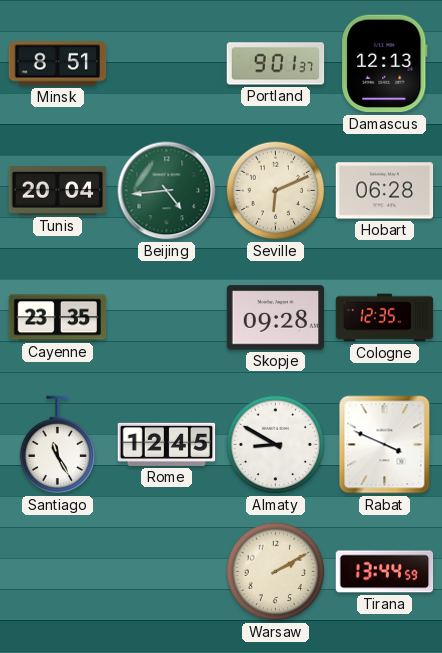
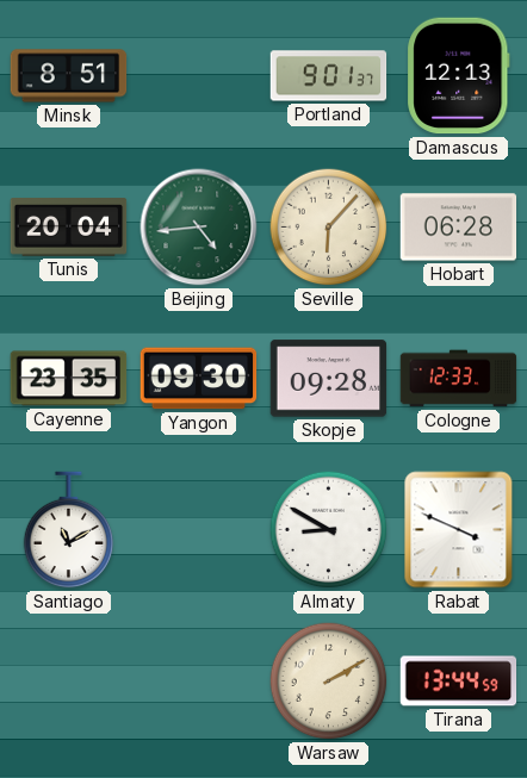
Seville: 6:11 -> 6:07
Yangon: none -> 09:30
Cologne: 12:35 -> 12:33
Santiago: 11:25 -> 11:10
Rome: 12:45 -> none
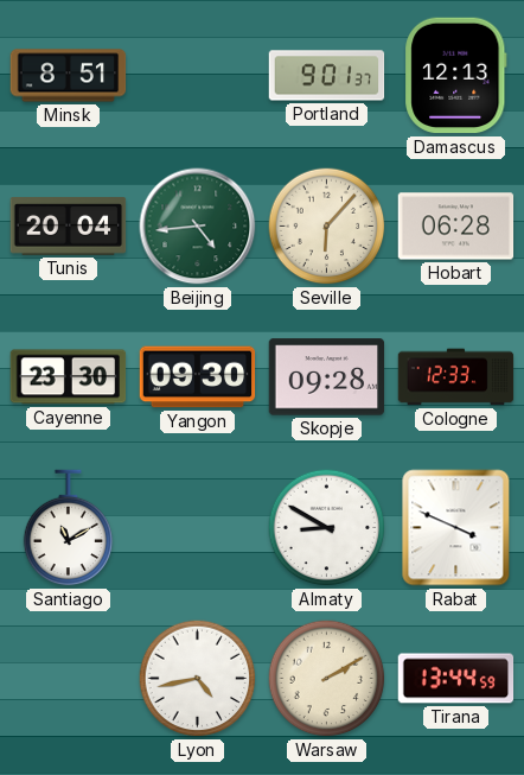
Cayenne: 23:35 -> 23:30
Lyon: none -> 4:43
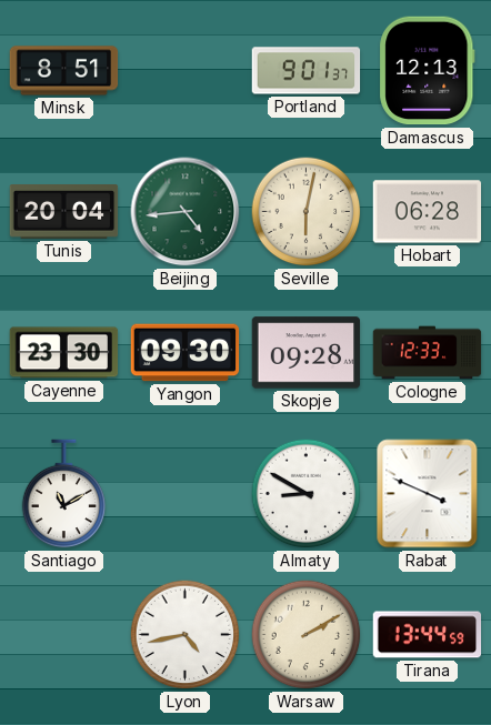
Seville: 6:07 -> 6:02
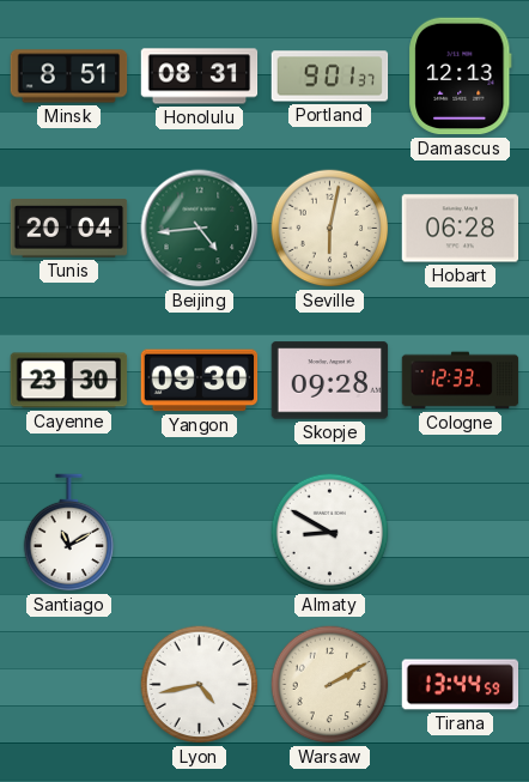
Honolulu: none -> 08:31
Rabat: 3:49 -> none
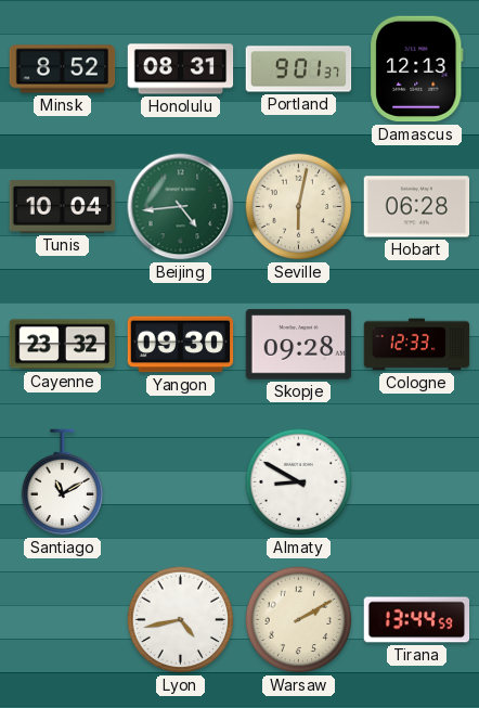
Minsk: 8:51 -> 8:52
Tunis: 20:04 -> 10:04
Cayenne: 23:30 -> 23:32
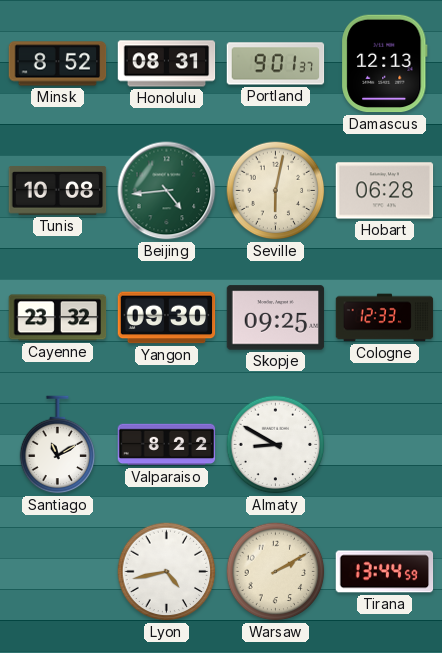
Tunis: 10:04 -> 10:08
Skopje: 09:28 -> 09:25
Valparaiso: none -> 8:22
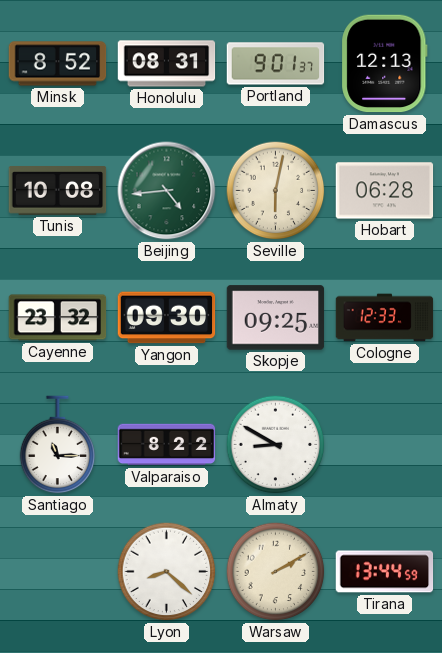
Santiago: 11:10 -> 11:15
Lyon: 4:43 -> 8:22
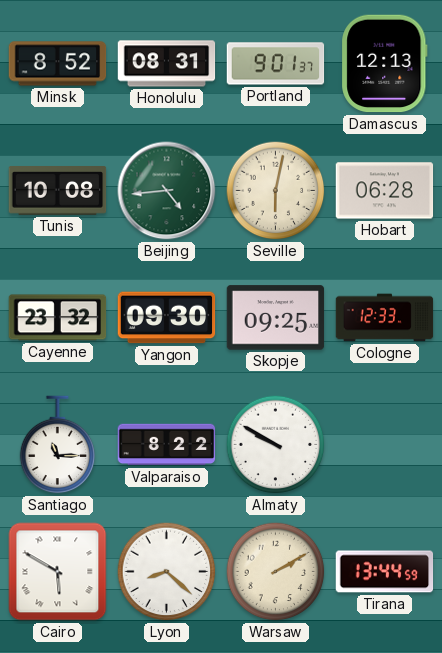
Almaty: 8:50 -> 9:50
Cairo: none -> 5:50
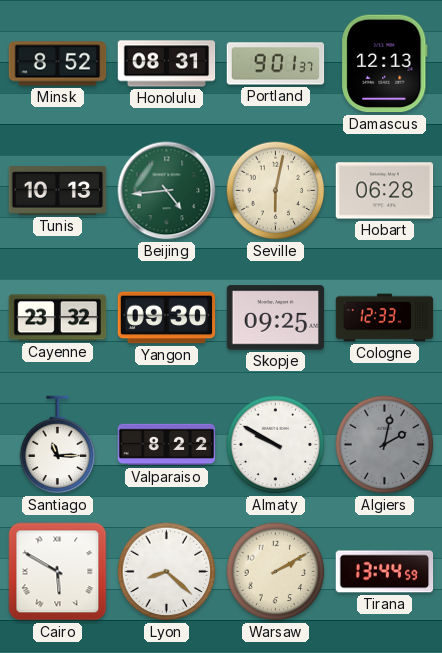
Tunis: 10:08 -> 10:13
Algiers: none -> 2:02
